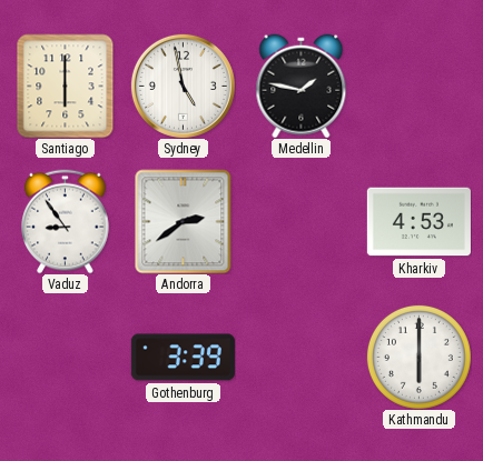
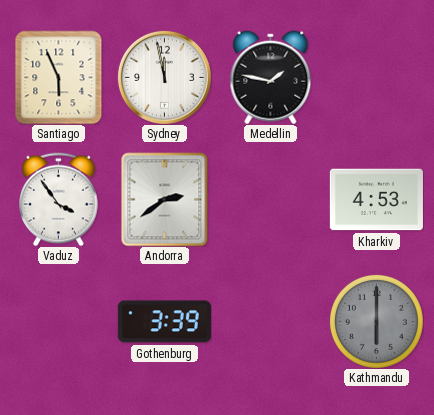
Santiago: 6:00 -> 5:56
Sydney: 4:58 -> 11:58
Vaduz: 8:54 -> 3:54
Kathmandu dial: white -> grey
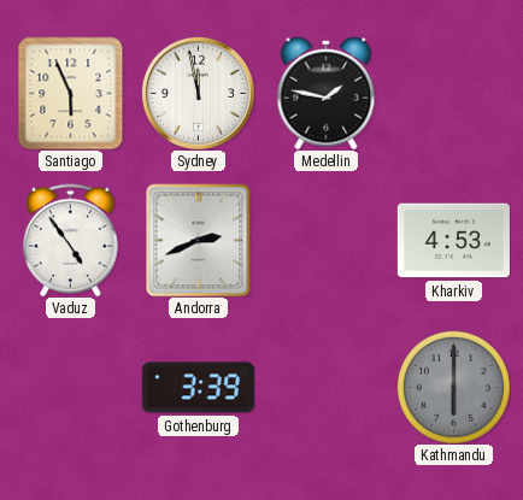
Vaduz: 3:54 -> 4:54
Andorra: 2:39 -> 2:41
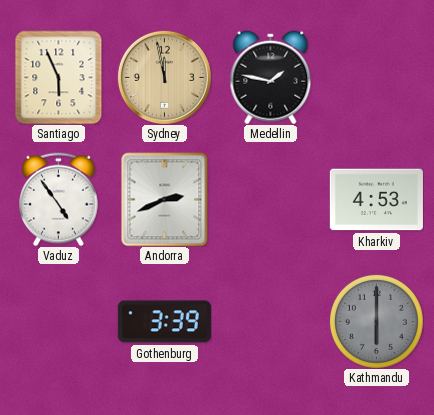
Sydney dial: white -> champagne
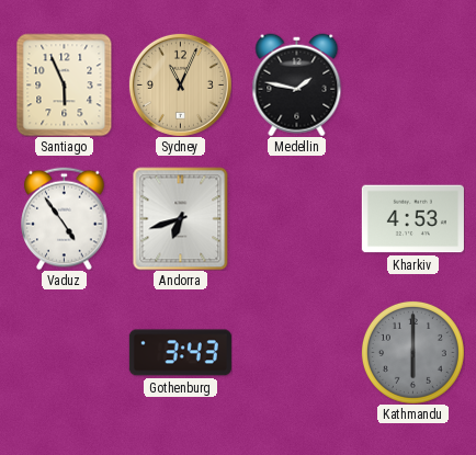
Sydney: 11:58 -> 11:04
Andorra: 2:41 -> 6:42
Gothenburg: 3:39 -> 3:43
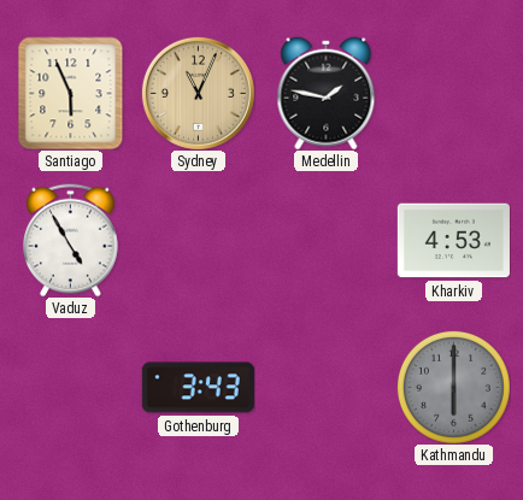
Vaduz: 4:54 -> 4:55
Andorra: 6:42 -> none
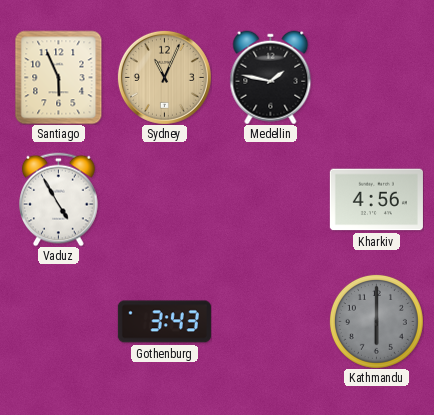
Kharkiv: 4:53 -> 4:56
